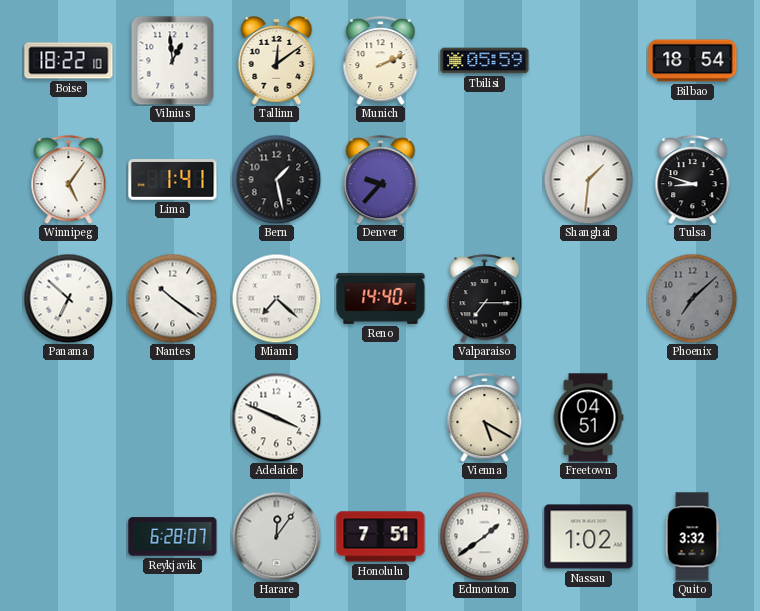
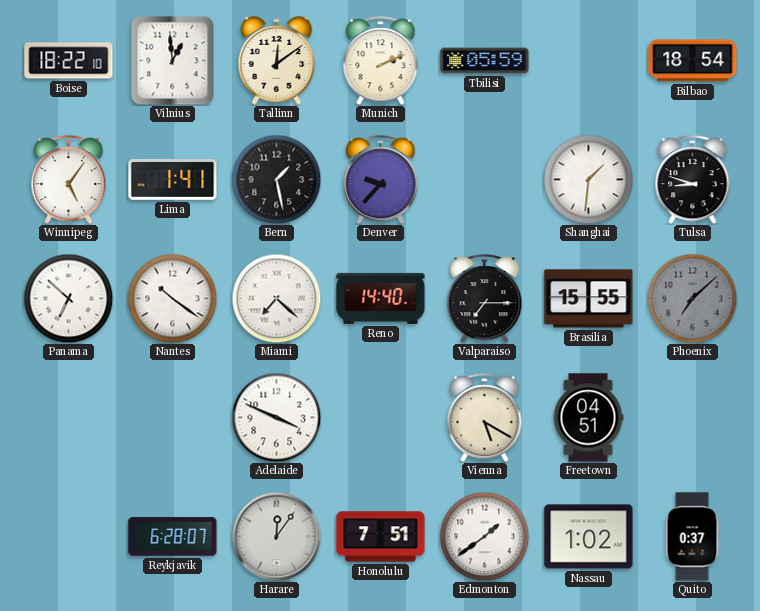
Brasilia: none -> 15:55
Quito: 3:32 -> 0:37
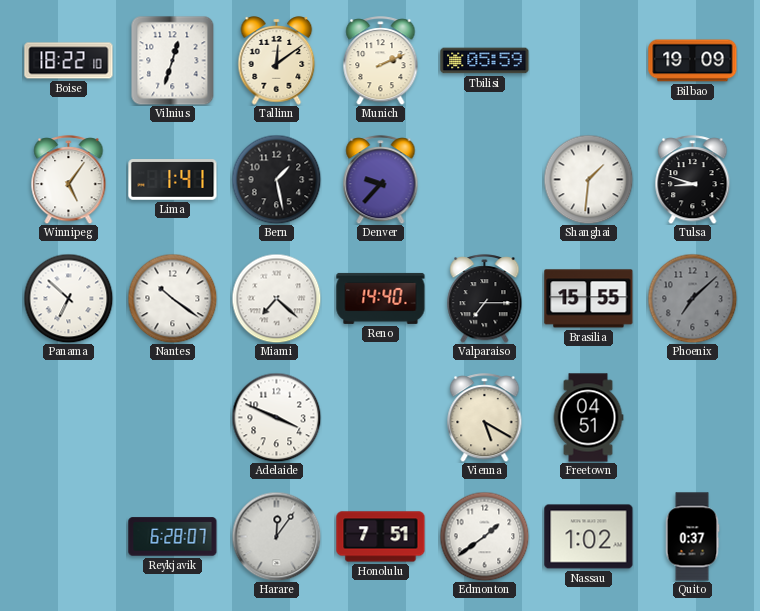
Vilnius: 12:59 -> 12:33
Bilbao: 18:54 -> 19:09
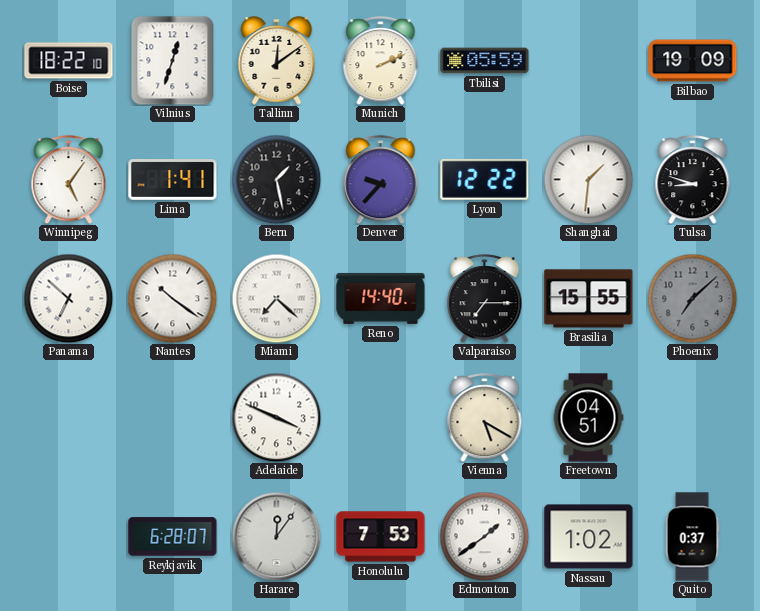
Lyon: none -> 12:22
Honolulu: 7:51 -> 7:53
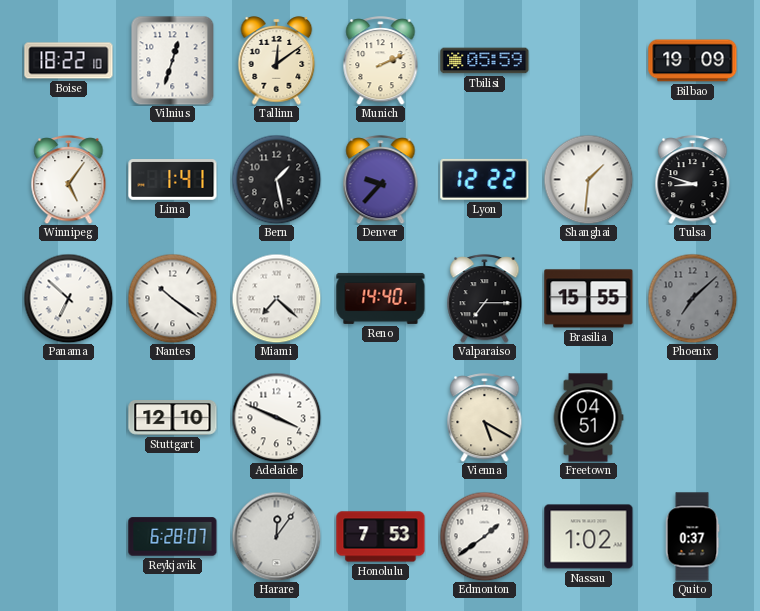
Stuttgart: none -> 12:10
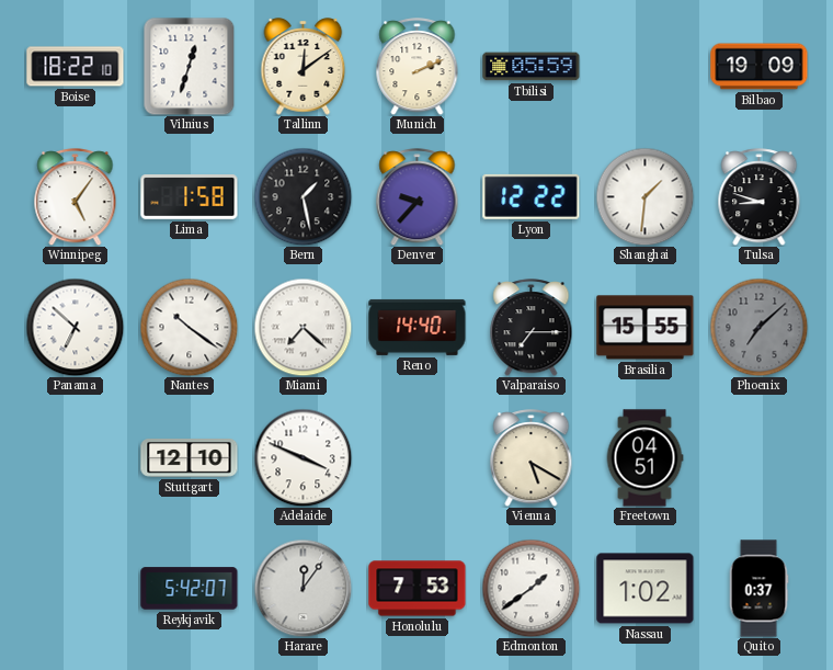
Lima: 1:41 -> 1:58
Reykjavik: 6:28 -> 5:42
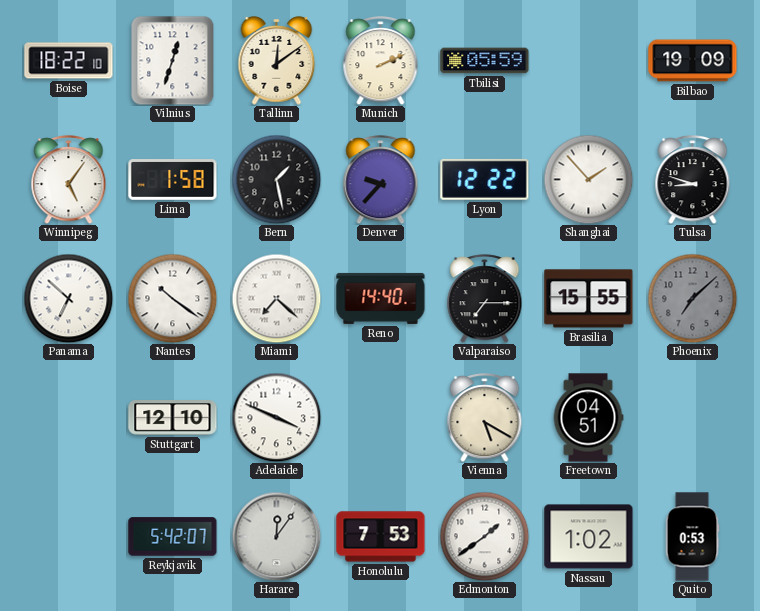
Shanghai: 1:31 -> 1:53
Quito: 0:37 -> 0:53
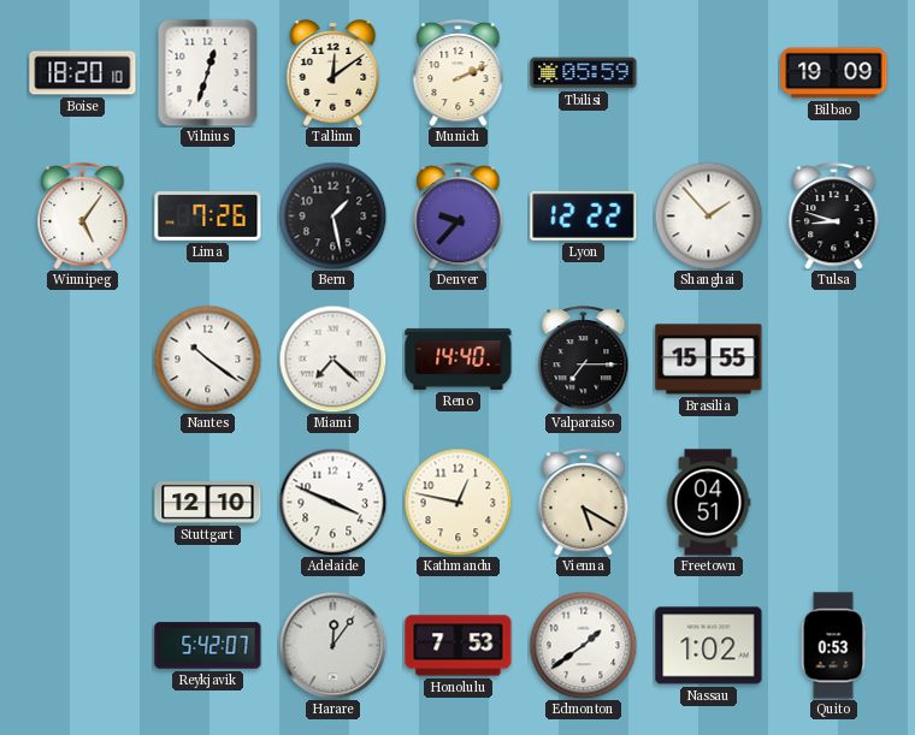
Boise: 18:22 -> 18:20
Lima: 1:58 -> 7:26
Panama: 6:52 -> none
Phoenix: 7:08 -> none
Kathmandu: none -> 12:47
